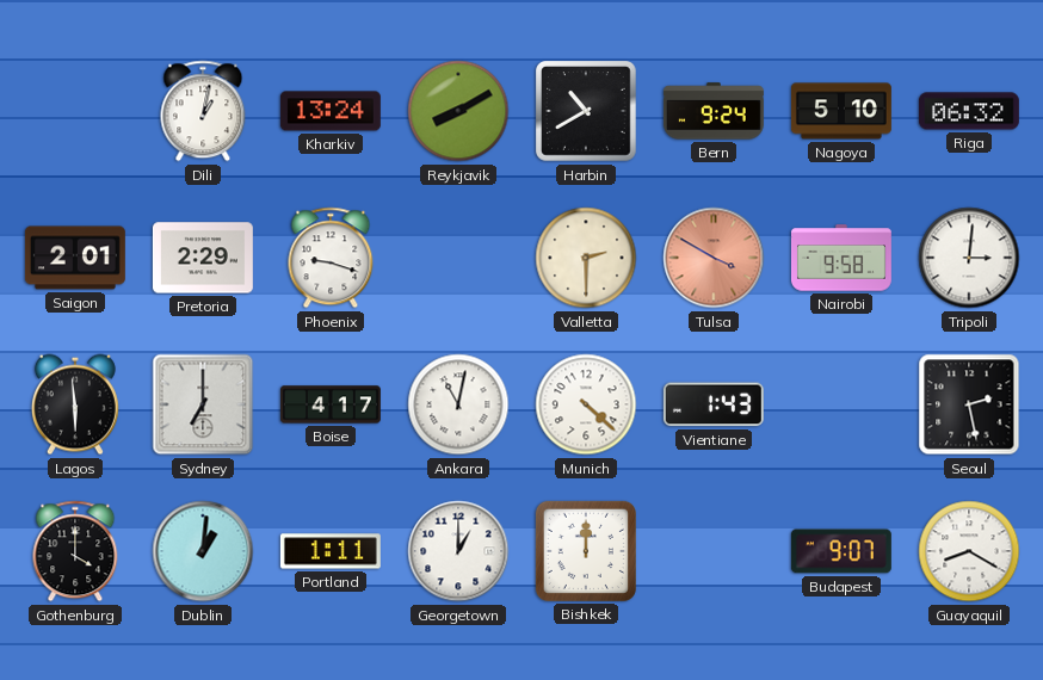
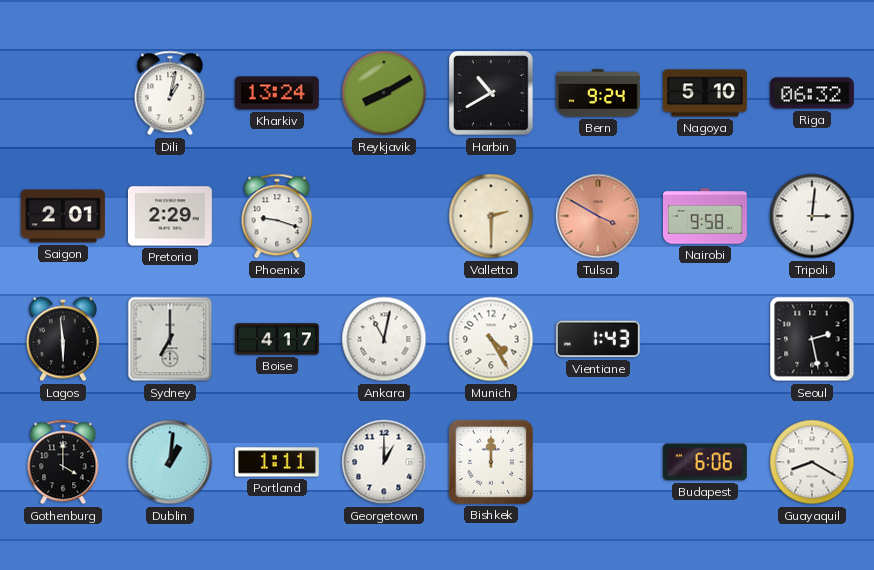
Munich: 4:22 -> 4:25
Budapest: 9:07 -> 6:06
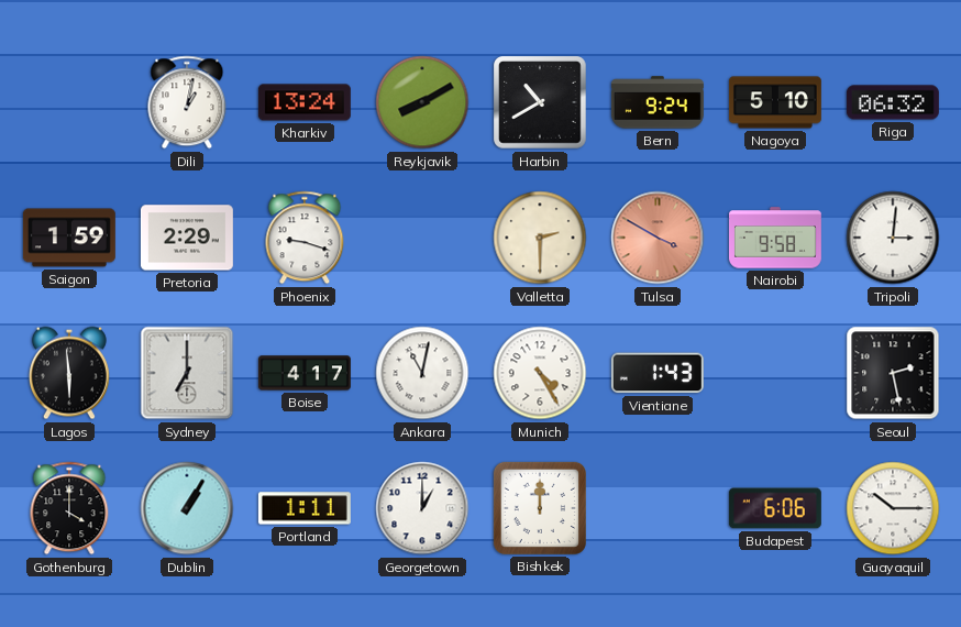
Saigon: 2:01 -> 1:59
Dublin: 1:01 -> 1:05
Guayaquil: 8:20 -> 10:15
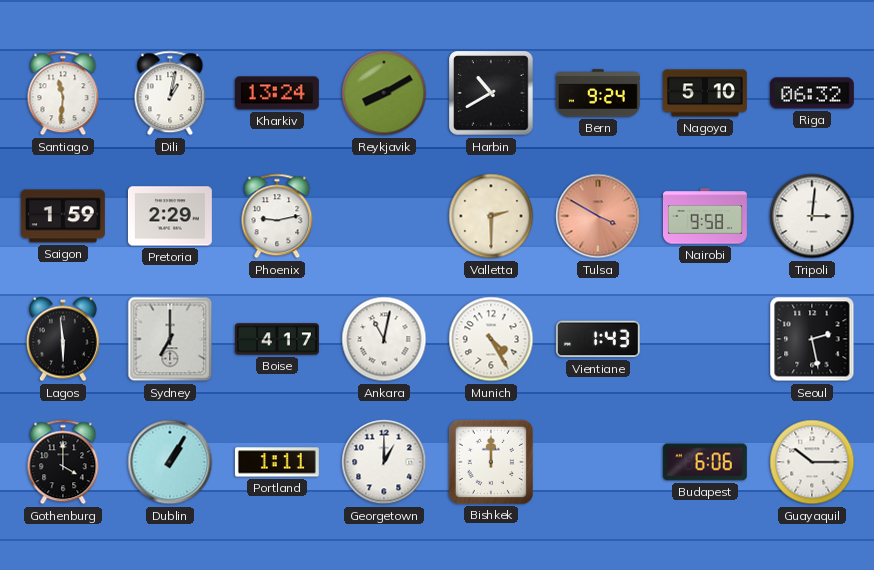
Santiago: none -> 11:31
Phoenix: 9:18 -> 9:13
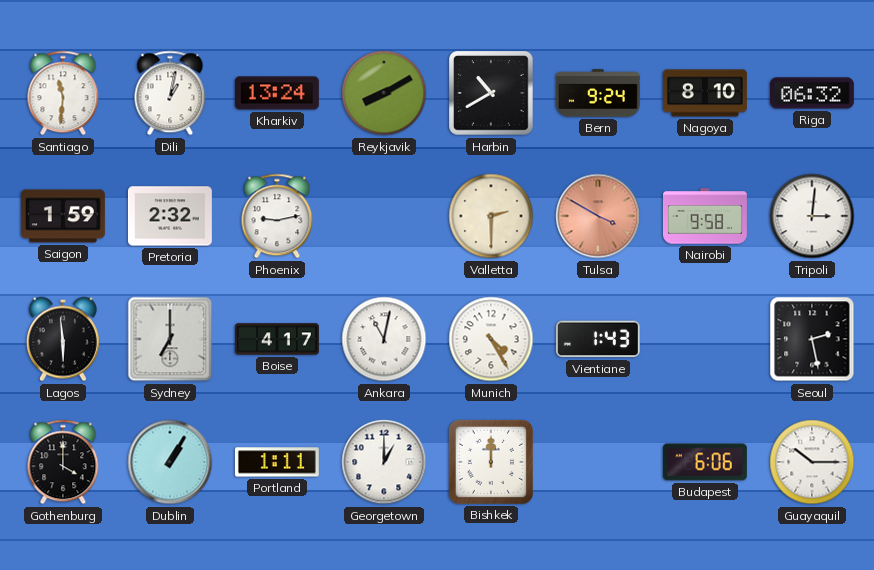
Nagoya: 5:10 -> 8:10
Pretoria: 2:29 -> 2:32
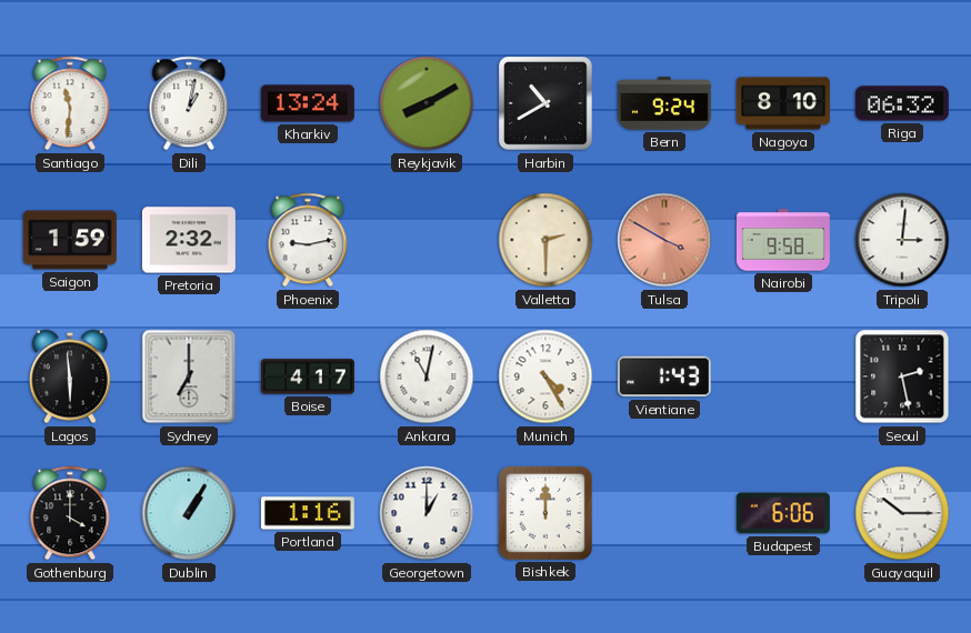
Portland: 1:11 -> 1:16
